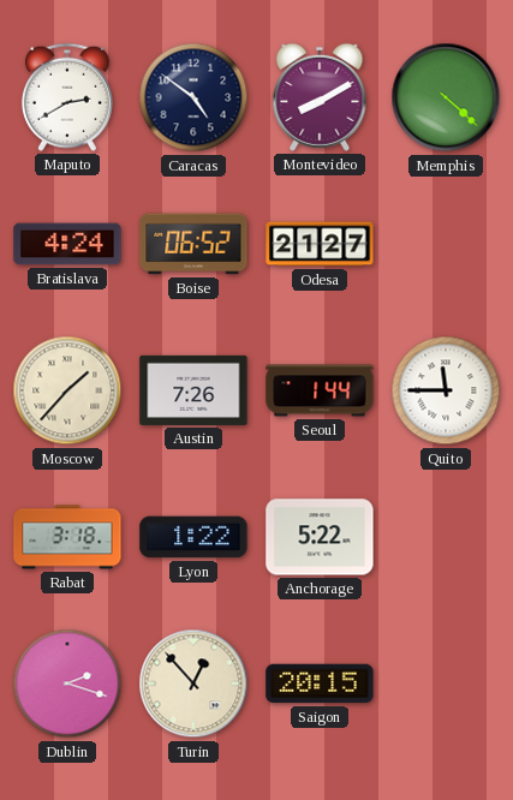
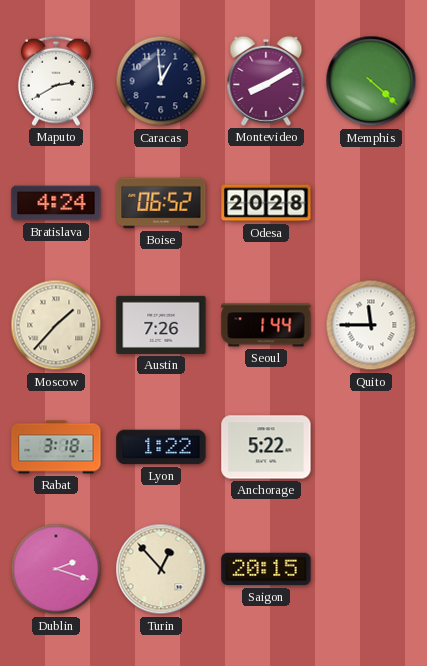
Caracas: 4:51 -> 12:59
Odesa: 21:27 -> 20:28
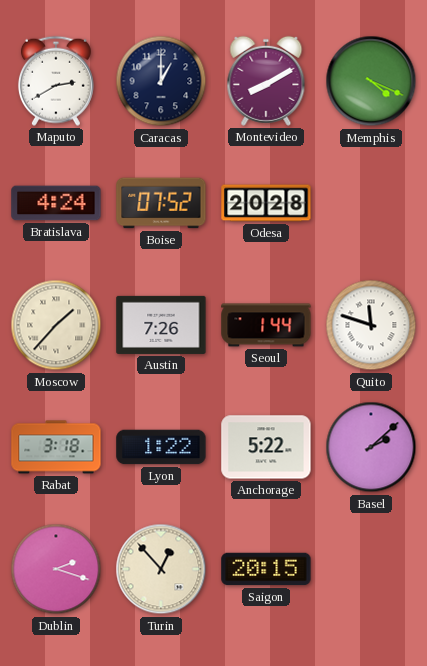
Caracas: 12:59 -> 1:00
Memphis: 4:22 -> 4:19
Boise: 06:52 -> 07:52
Quito: 11:45 -> 11:48
Basel: none -> 2:08
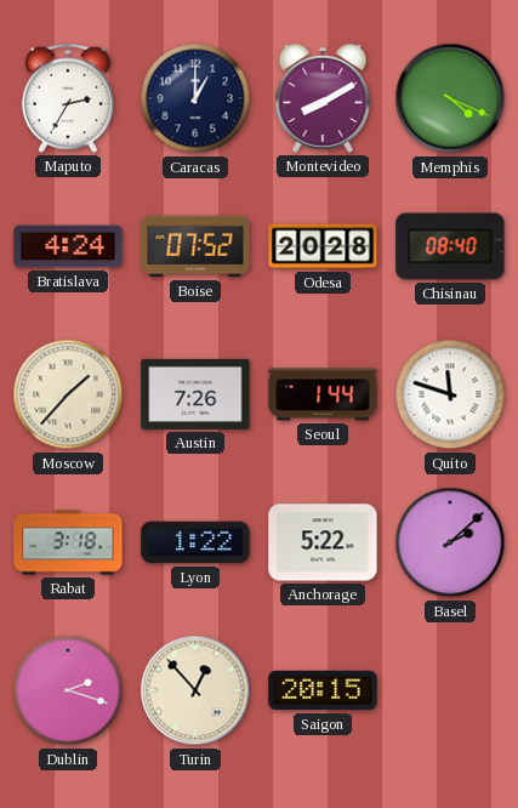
Maputo: 2:40 -> 2:35
Chisinau: none -> 08:40
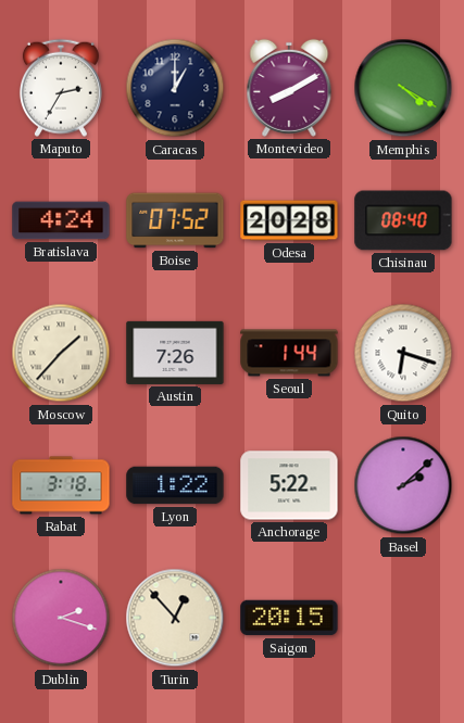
Memphis: 4:19 -> 4:20
Quito: 11:48 -> 6:18
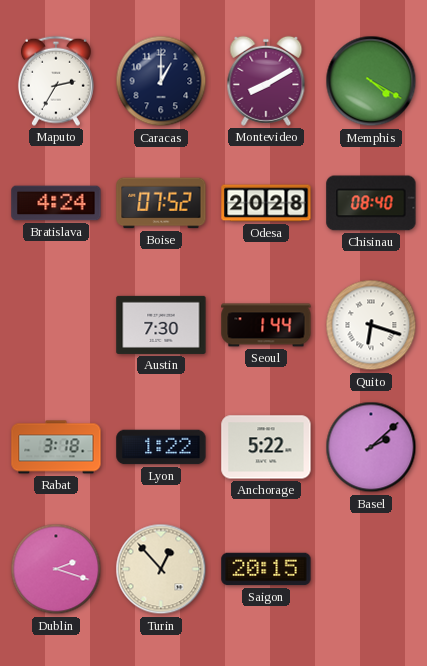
Moscow: 1:37 -> none
Austin: 7:26 -> 7:30
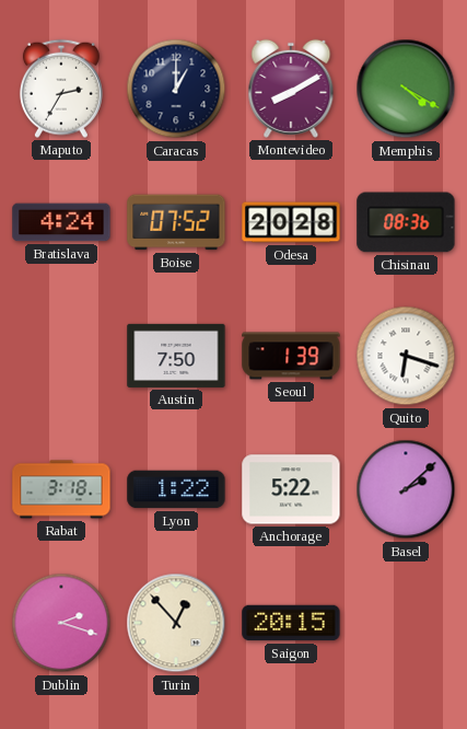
Chisinau: 08:40 -> 08:36
Austin: 7:30 -> 7:50
Seoul: 1:44 -> 1:39
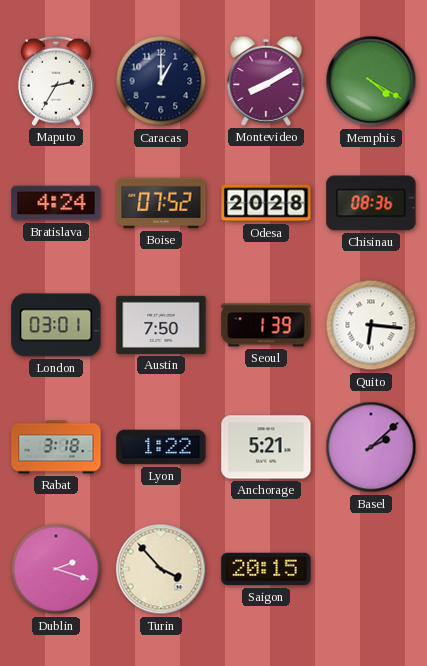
London: none -> 03:01
Quito: 6:18 -> 6:16
Anchorage: 5:22 -> 5:21
Turin: 12:53 -> 3:53
